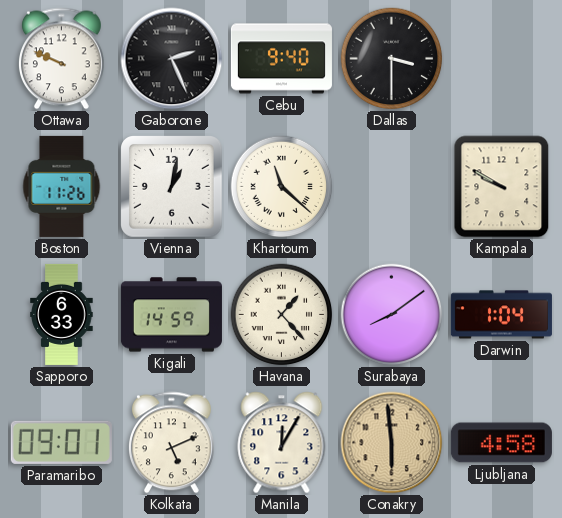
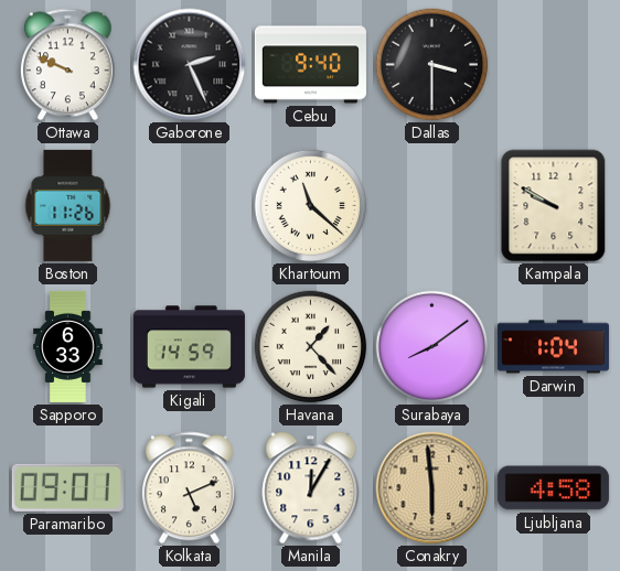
Vienna: 1:02 -> none
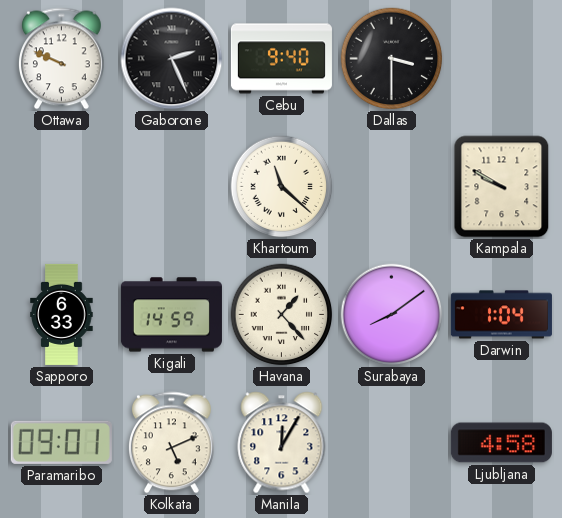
Boston: 11:26 -> none
Conakry: 5:59 -> none
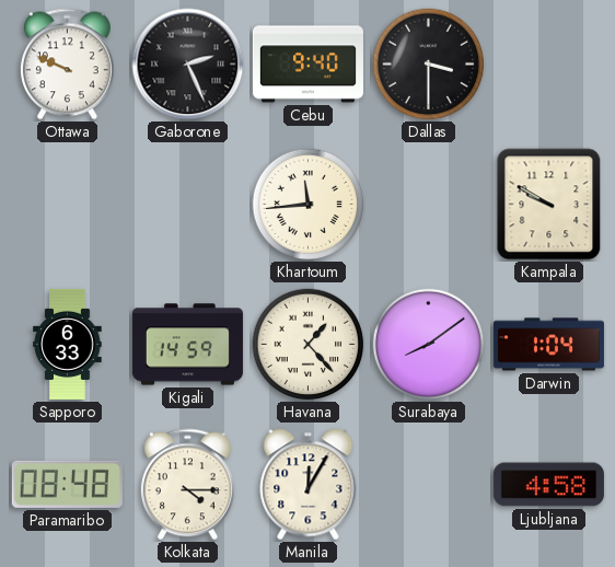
Khartoum: 11:22 -> 11:44
Paramaribo: 09:01 -> 08:48
Kolkata: 5:11 -> 4:15
